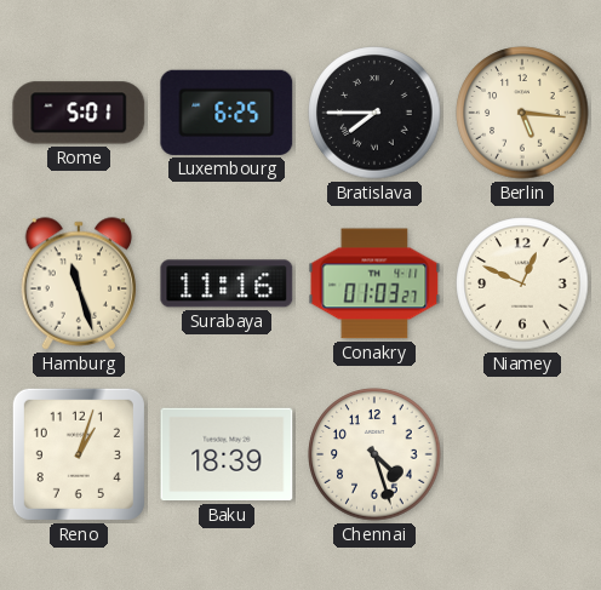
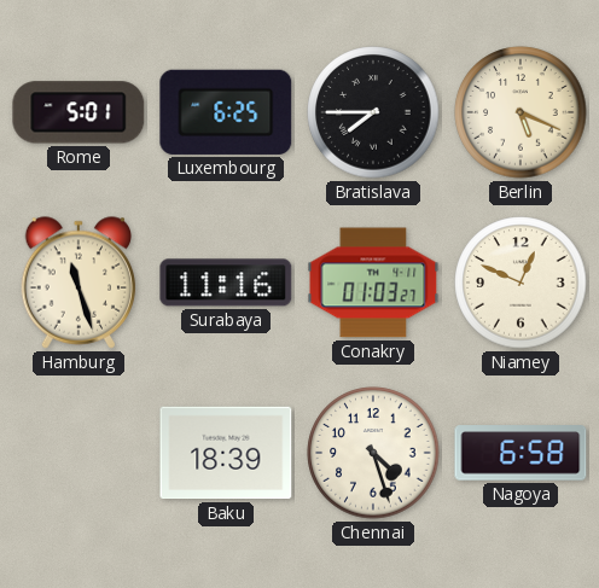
Berlin: 5:16 -> 5:19
Reno: 1:03 -> none
Nagoya: none -> 6:58
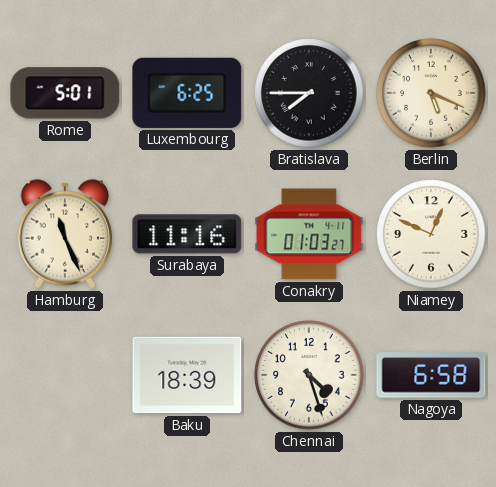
Hamburg: 11:27 -> 11:26
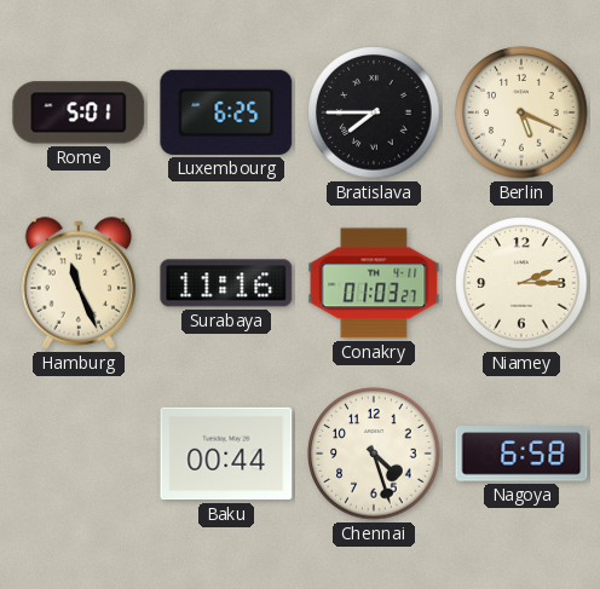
Niamey: 12:49 -> 2:15
Baku: 18:39 -> 00:44
